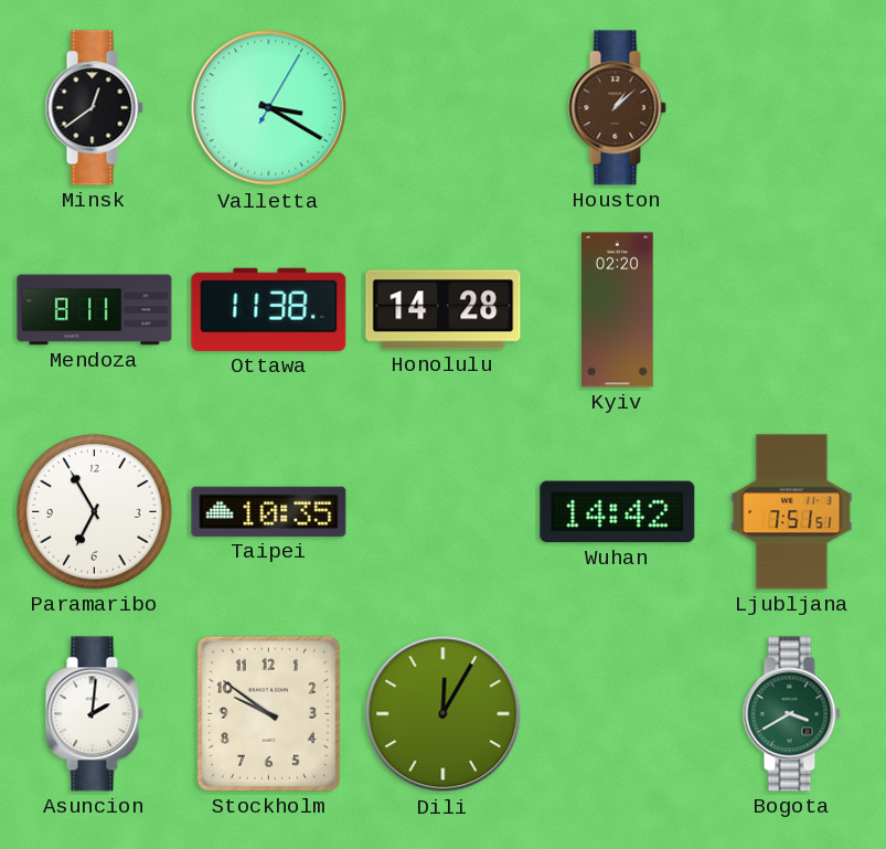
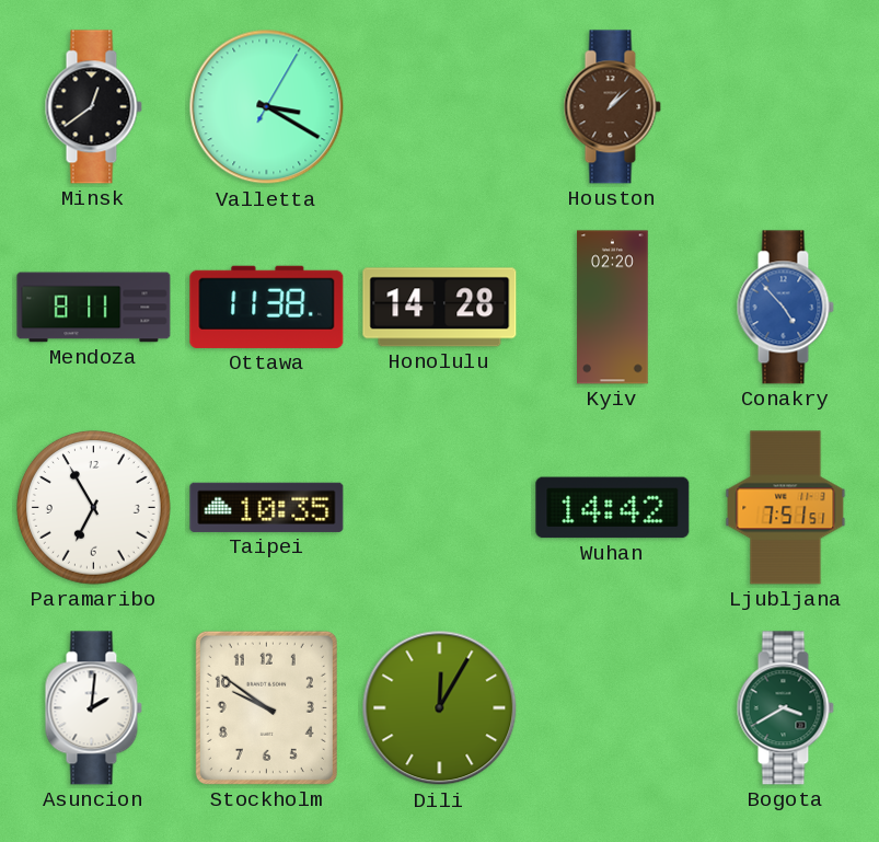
Conakry: none -> 4:53
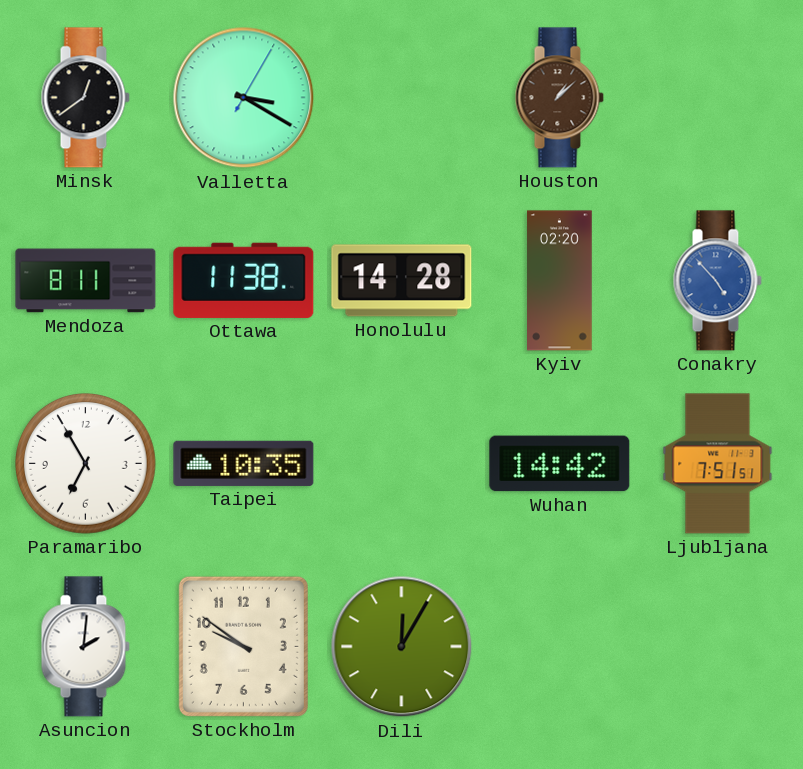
Bogota: 3:40 -> none
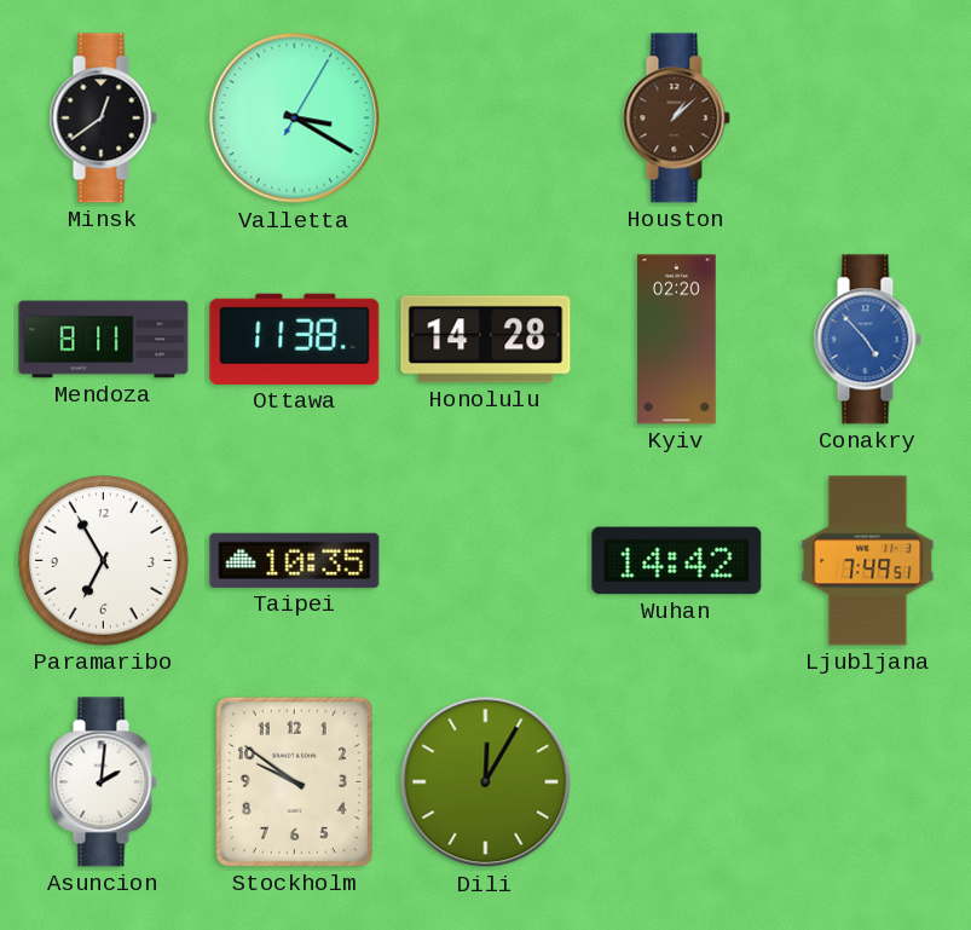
Ljubljana: 7:51 -> 7:49
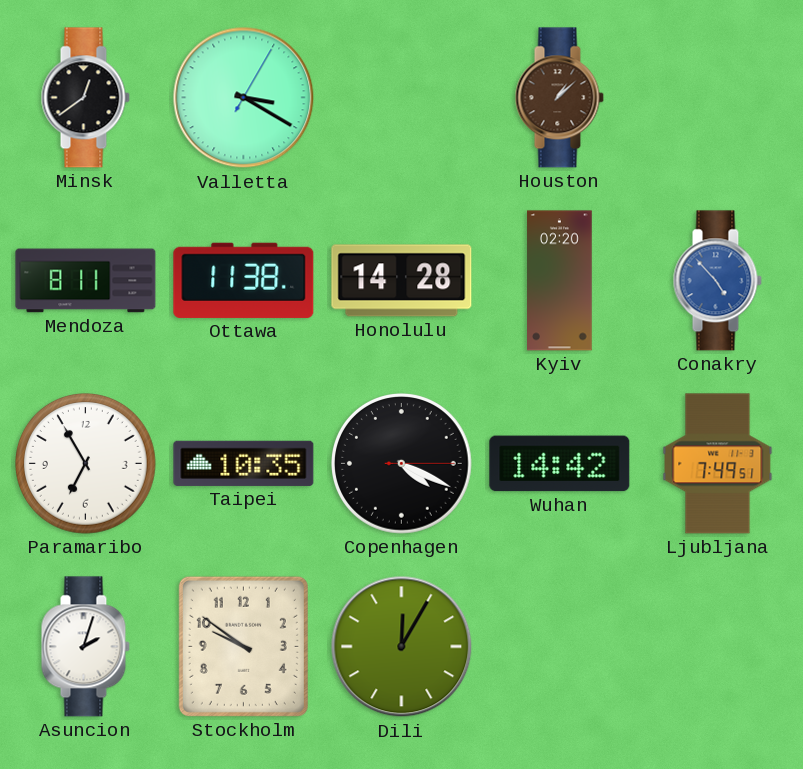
Copenhagen: none -> 4:19
Asuncion: 2:01 -> 2:03
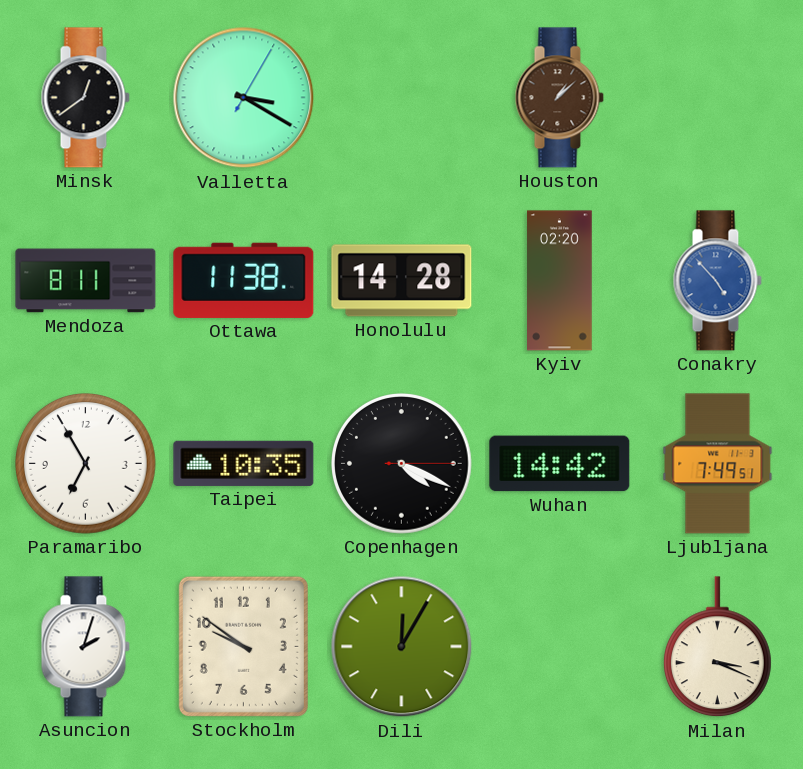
Milan: none -> 3:19
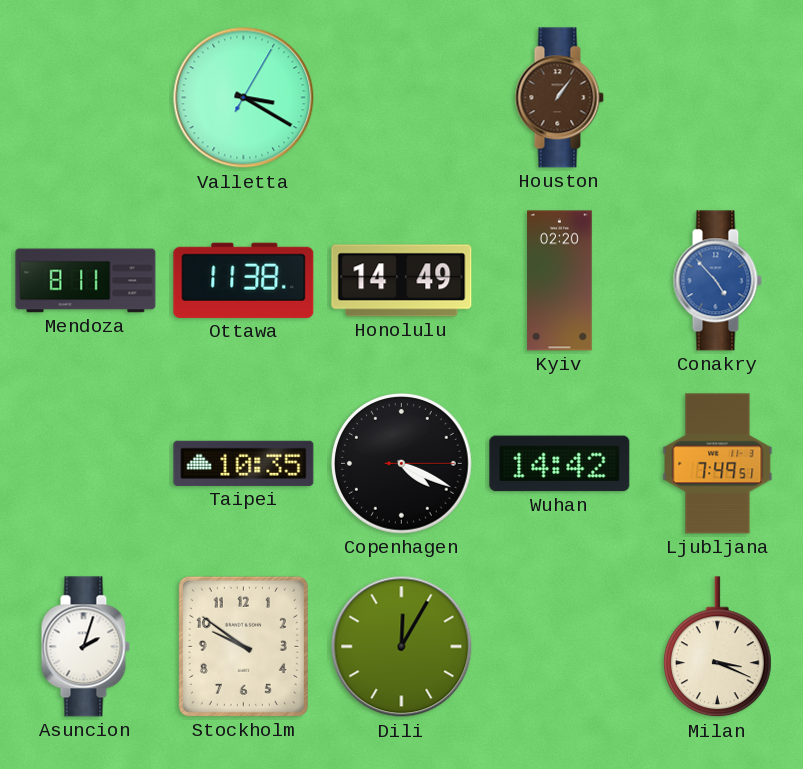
Minsk: 12:39 -> none
Houston: 1:08 -> 1:06
Honolulu: 14:28 -> 14:49
Paramaribo: 6:55 -> none
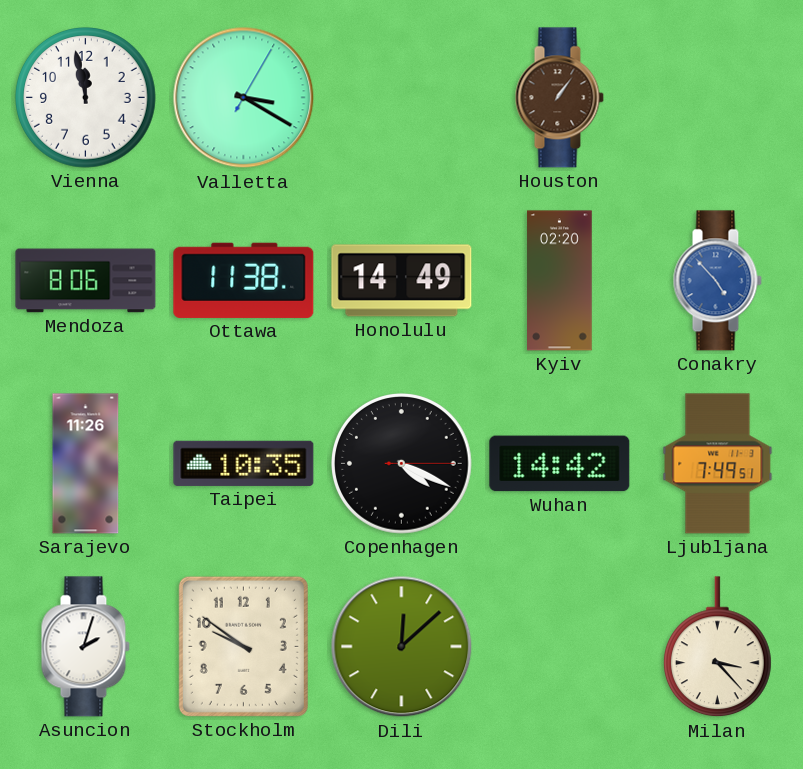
Vienna: none -> 11:58
Mendoza: 8:11 -> 8:06
Sarajevo: none -> 11:26
Dili: 12:05 -> 12:08
Milan: 3:19 -> 3:23
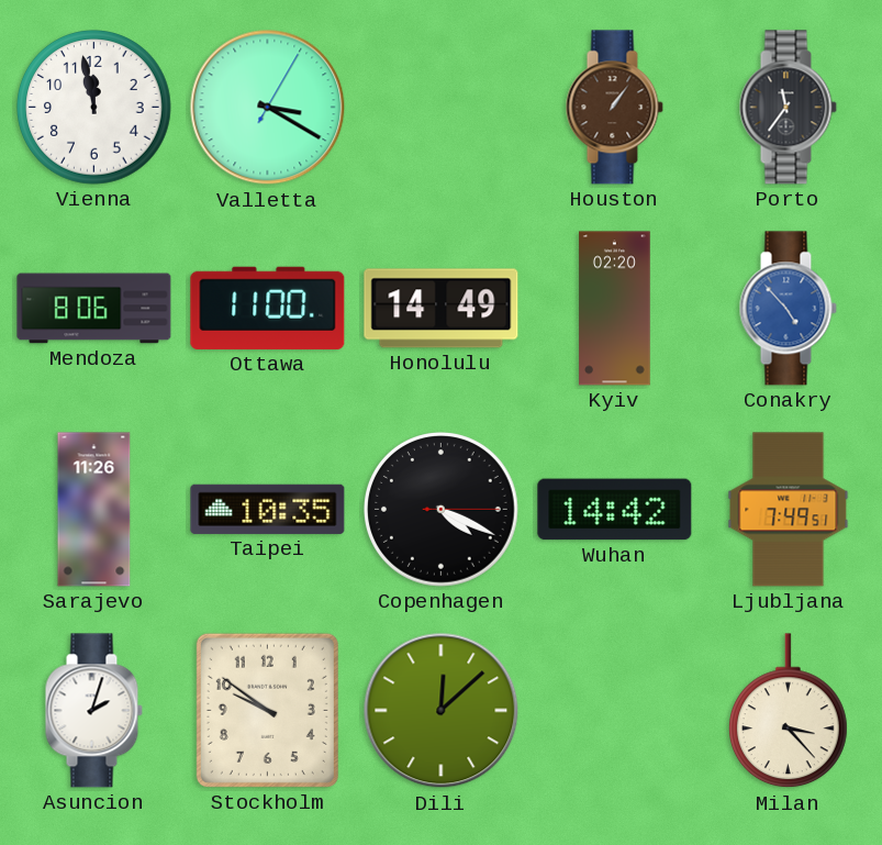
Porto: none -> 11:36
Ottawa: 11:38 -> 11:00
